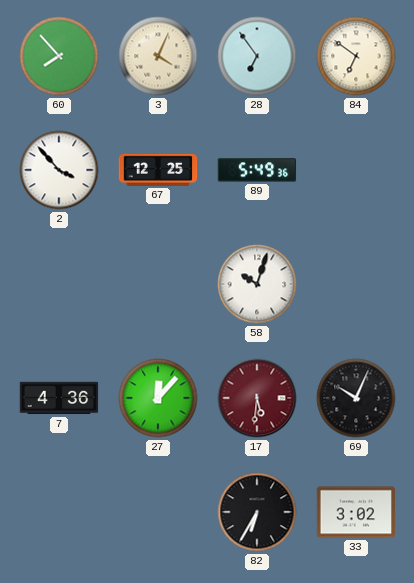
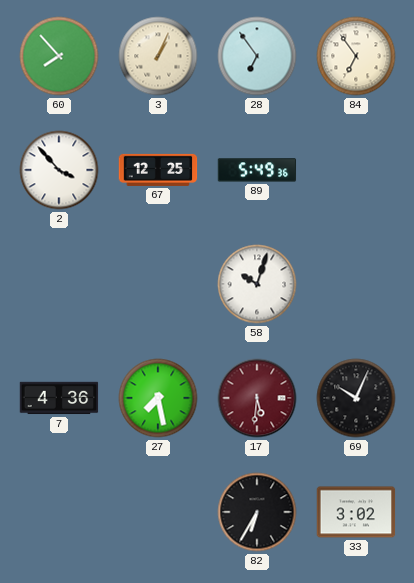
3: 4:04 -> 1:04
84: 6:51 -> 6:54
27: 12:07 -> 7:28
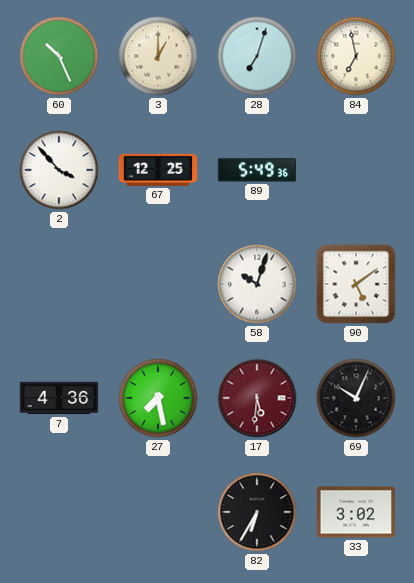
60: 7:53 -> 10:26
3: 1:04 -> 1:00
28: 6:54 -> 7:03
84: 6:54 -> 6:58
90: none -> 5:09
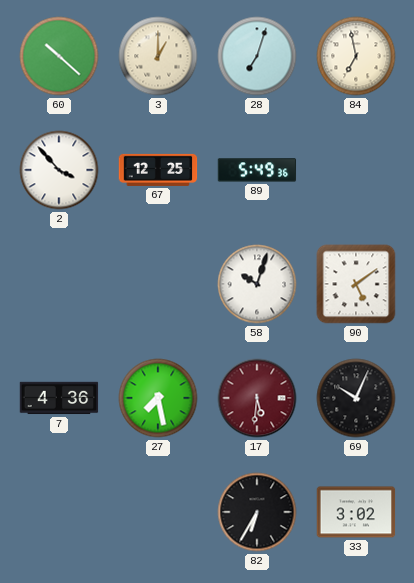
60: 10:26 -> 10:22
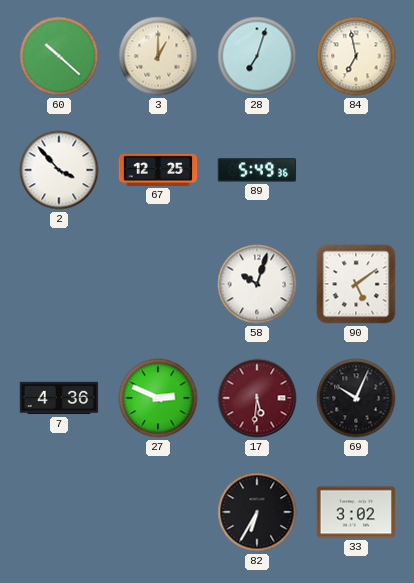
27: 7:28 -> 2:49
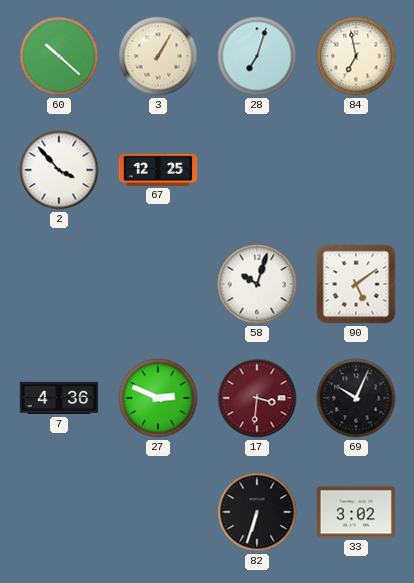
3: 1:00 -> 1:05
89: 5:49 -> none
17: 5:31 -> 3:31
82: 6:35 -> 6:33
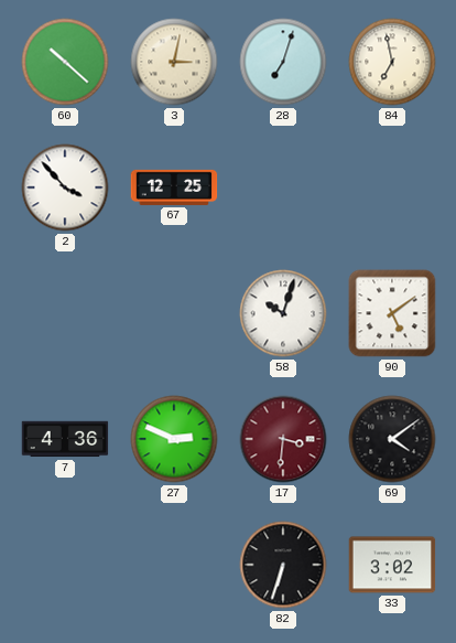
3: 1:05 -> 3:02
69: 10:04 -> 4:09
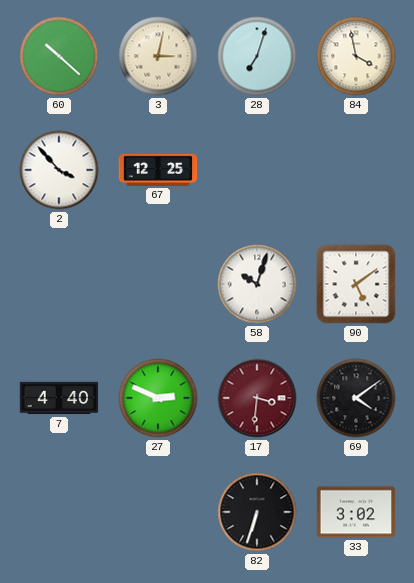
84: 6:58 -> 3:58
7: 4:36 -> 4:40
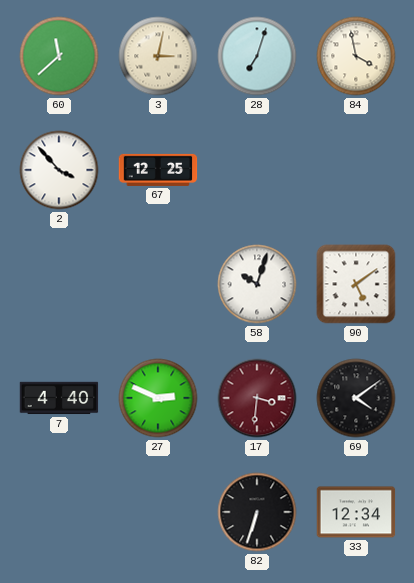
60: 10:22 -> 11:38
33: 3:02 -> 12:34
